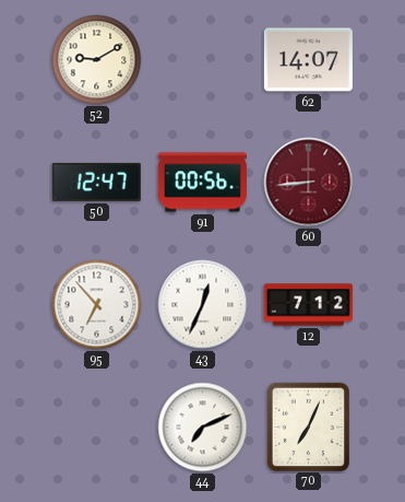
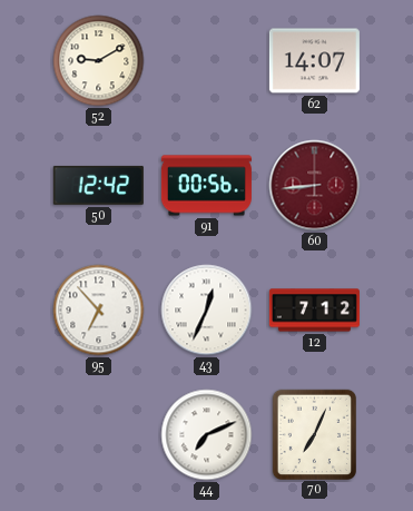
50: 12:47 -> 12:42
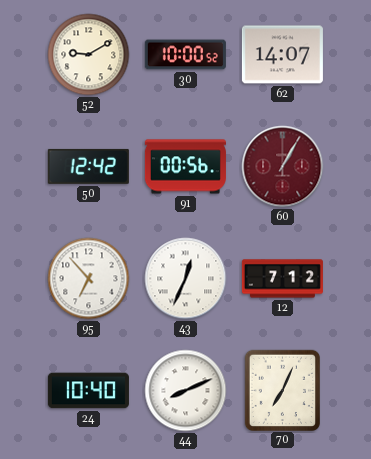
30: none -> 10:00
60: 8:44 -> 1:05
24: none -> 10:40
44: 7:11 -> 8:11
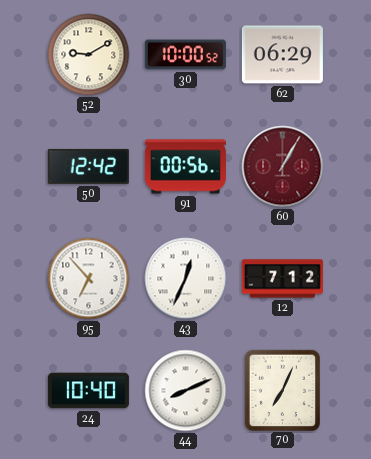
62: 14:07 -> 06:29
